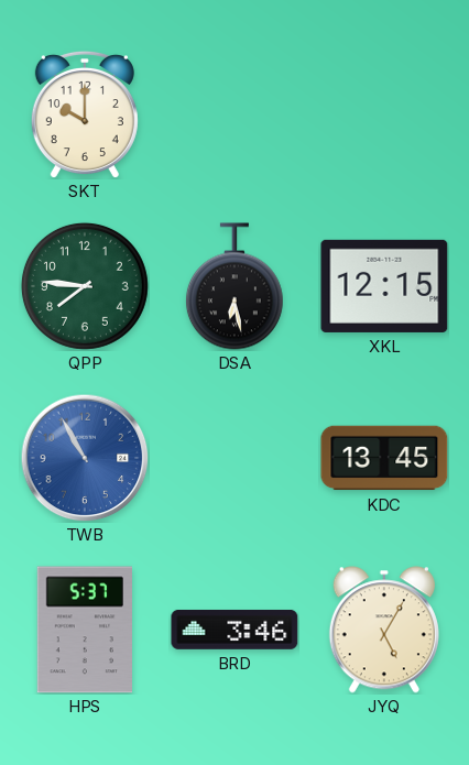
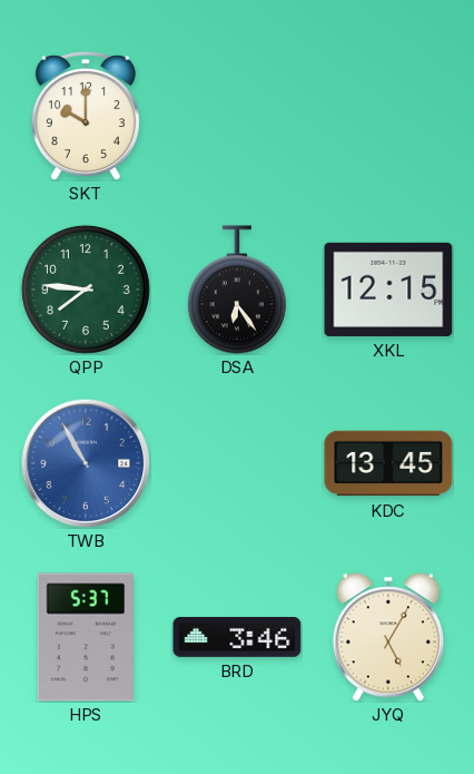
DSA: 6:28 -> 6:24
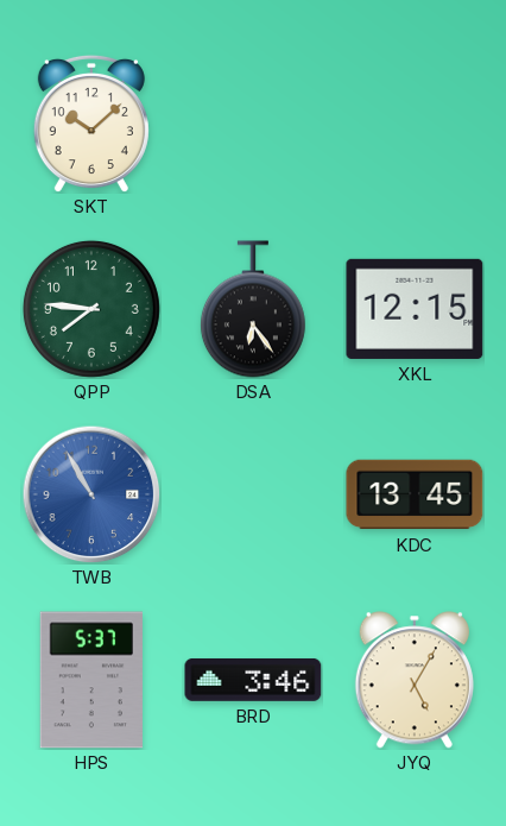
SKT: 10:00 -> 10:08
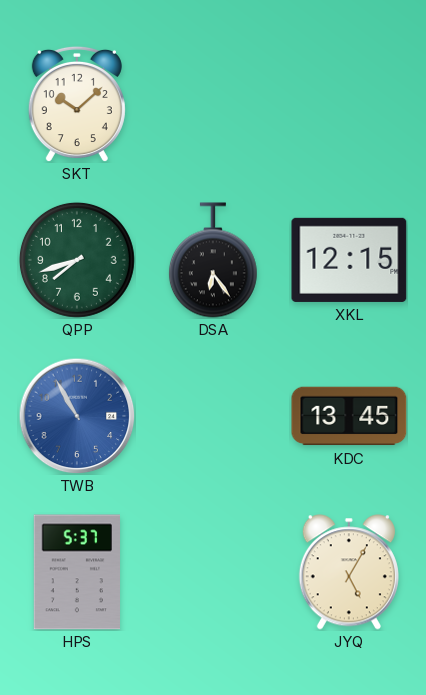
QPP: 7:46 -> 7:42
BRD: 3:46 -> none
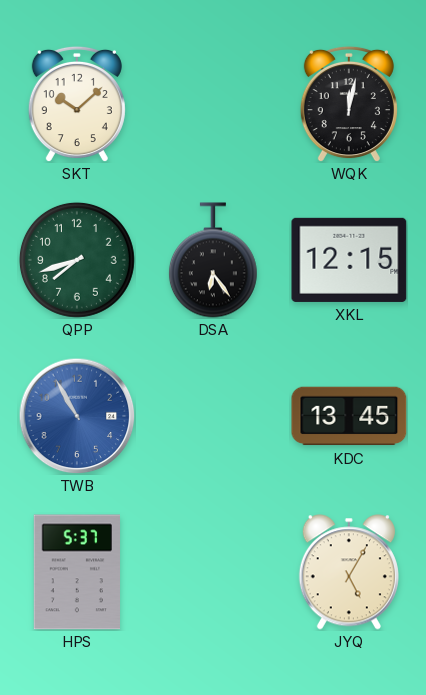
WQK: none -> 12:02
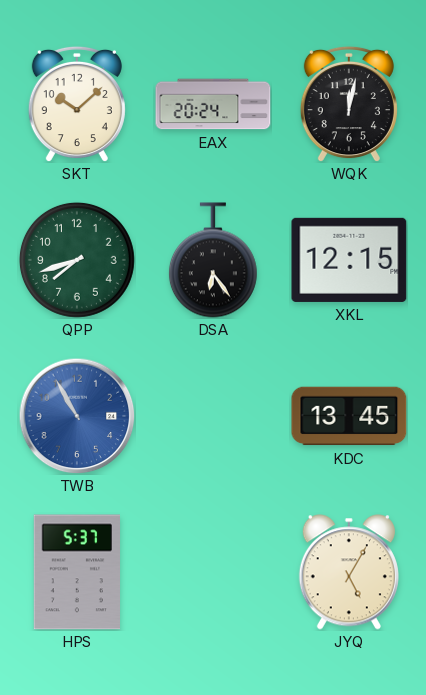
EAX: none -> 20:24
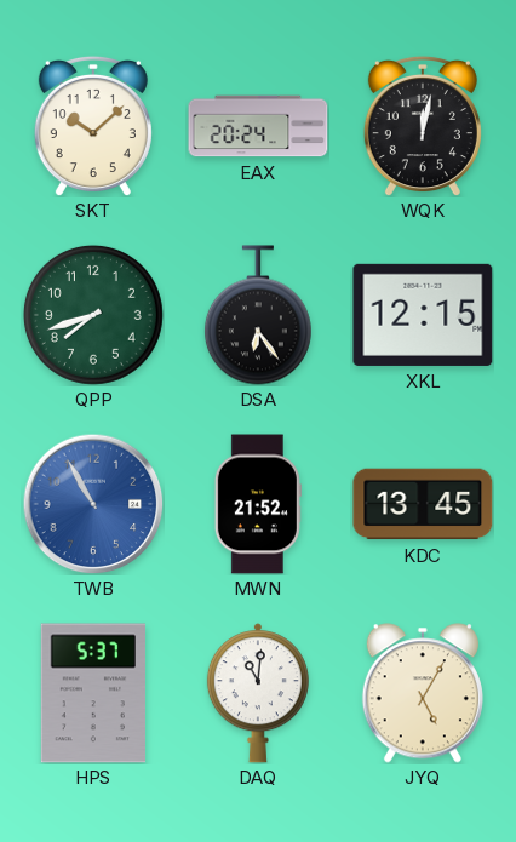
MWN: none -> 21:52
DAQ: none -> 11:01
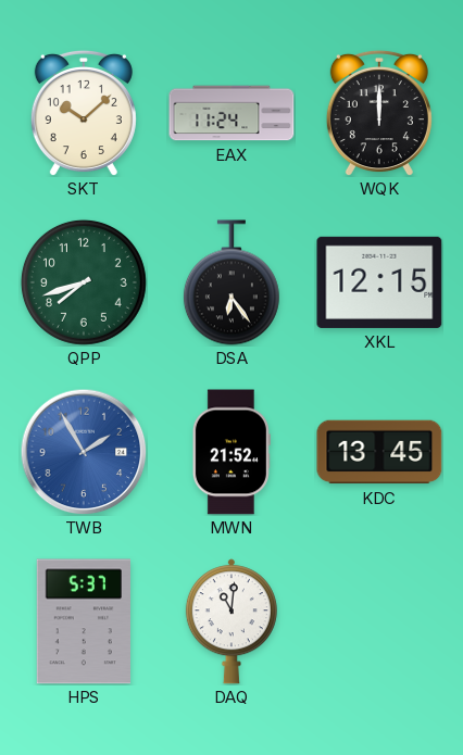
EAX: 20:24 -> 11:24
WQK: 12:02 -> 12:00
TWB: 10:55 -> 1:55
JYQ: 5:05 -> none
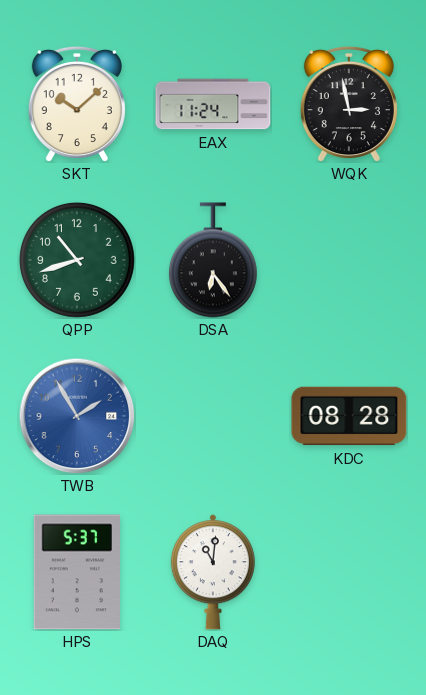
WQK: 12:00 -> 2:58
QPP: 7:42 -> 10:42
XKL: 12:15 -> none
MWN: 21:52 -> none
KDC: 13:45 -> 08:28
